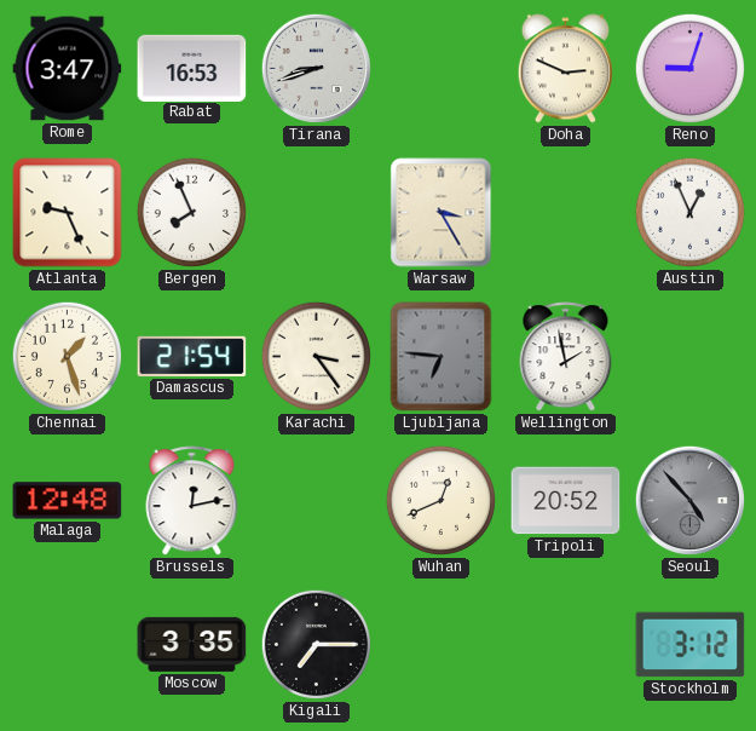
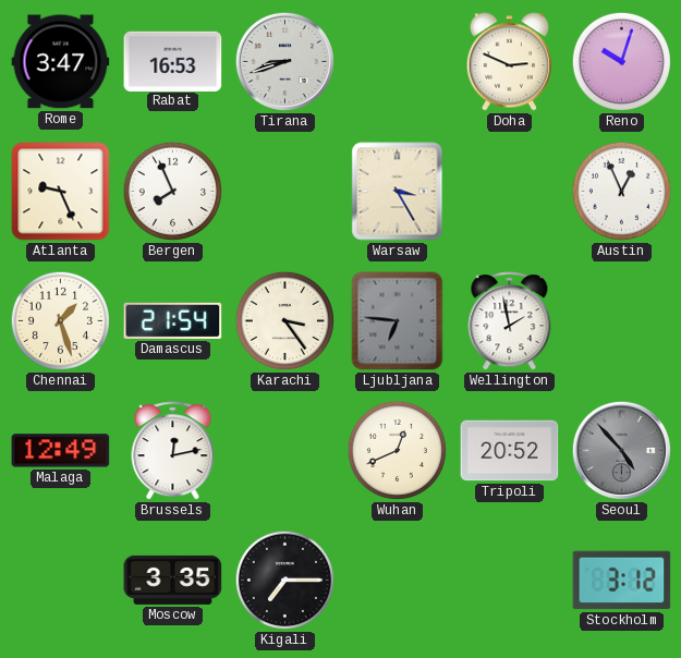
Reno: 9:03 -> 10:03
Malaga: 12:48 -> 12:49
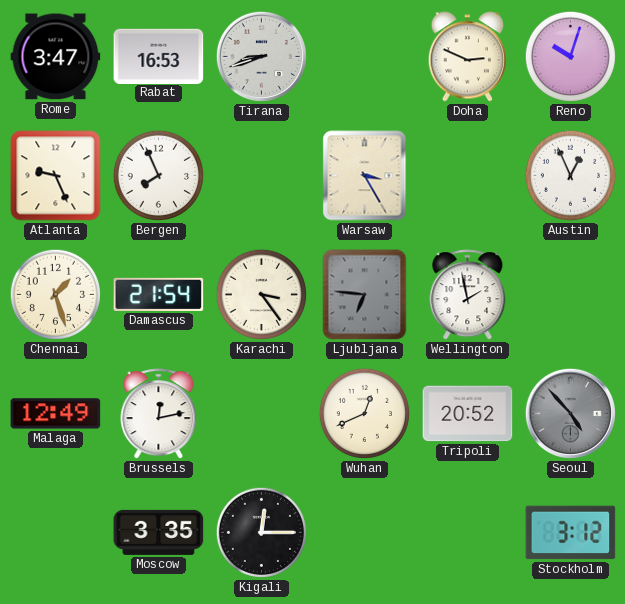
Kigali: 7:15 -> 12:15
